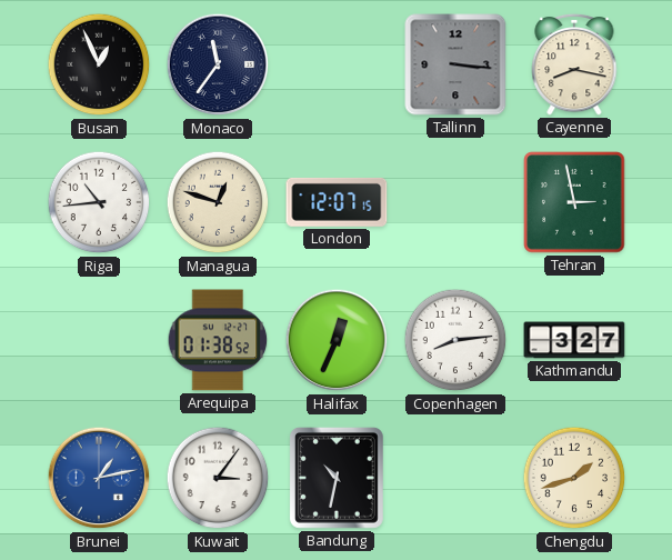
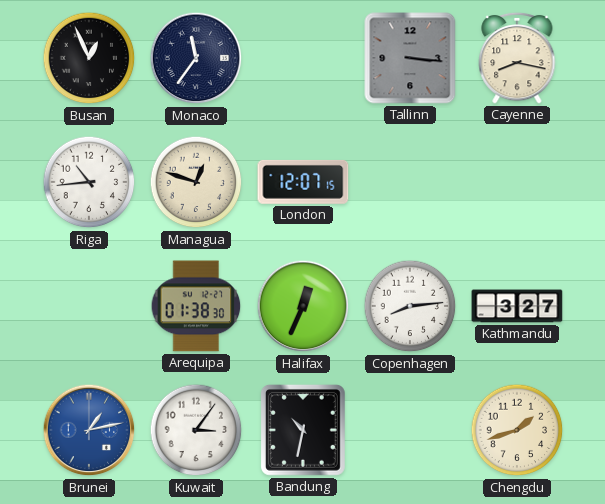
Tehran: 2:58 -> none
Arequipa: 01:38:52 -> 01:38:30
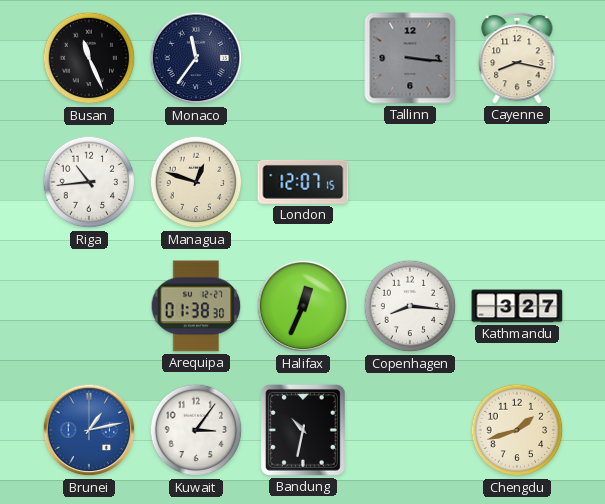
Busan: 12:56 -> 11:26
Copenhagen: 8:14 -> 8:16
